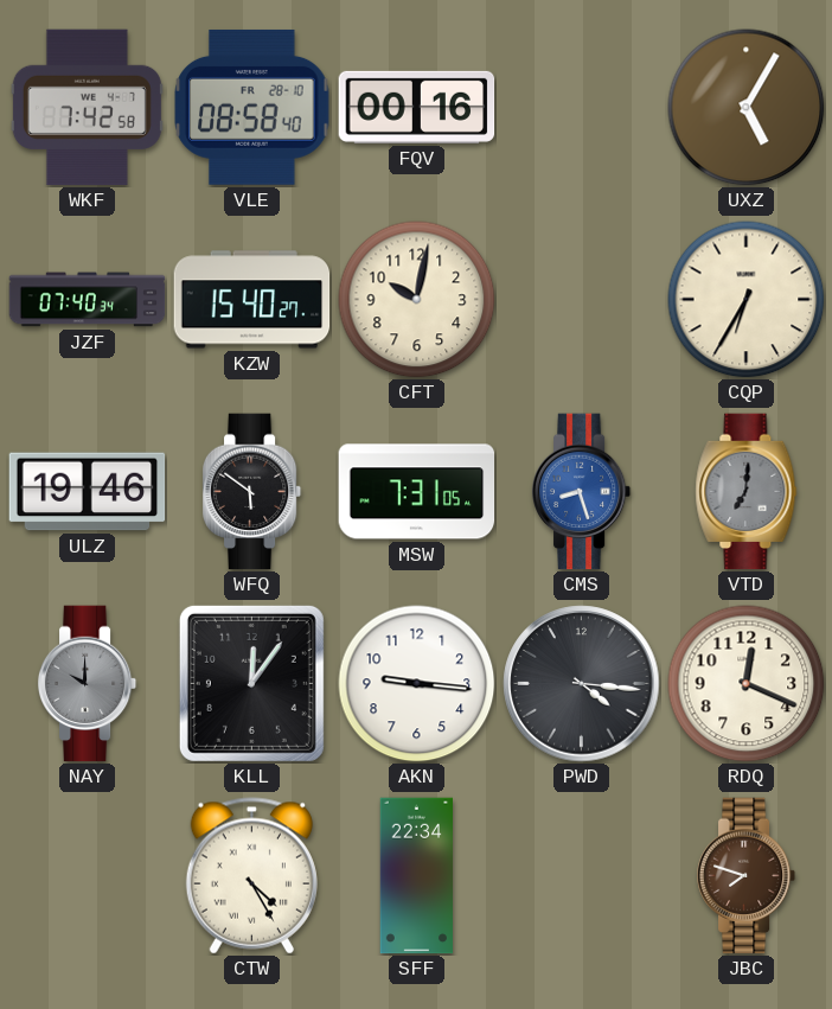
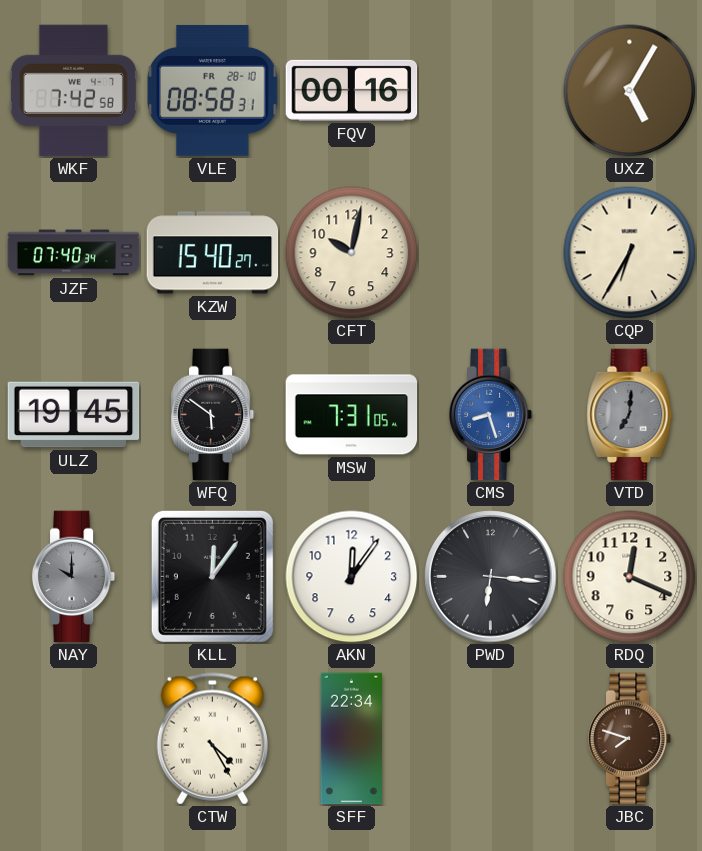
VLE: 08:58:40 -> 08:58:31
ULZ: 19:46 -> 19:45
AKN: 9:16 -> 12:06
PWD: 4:16 -> 6:16
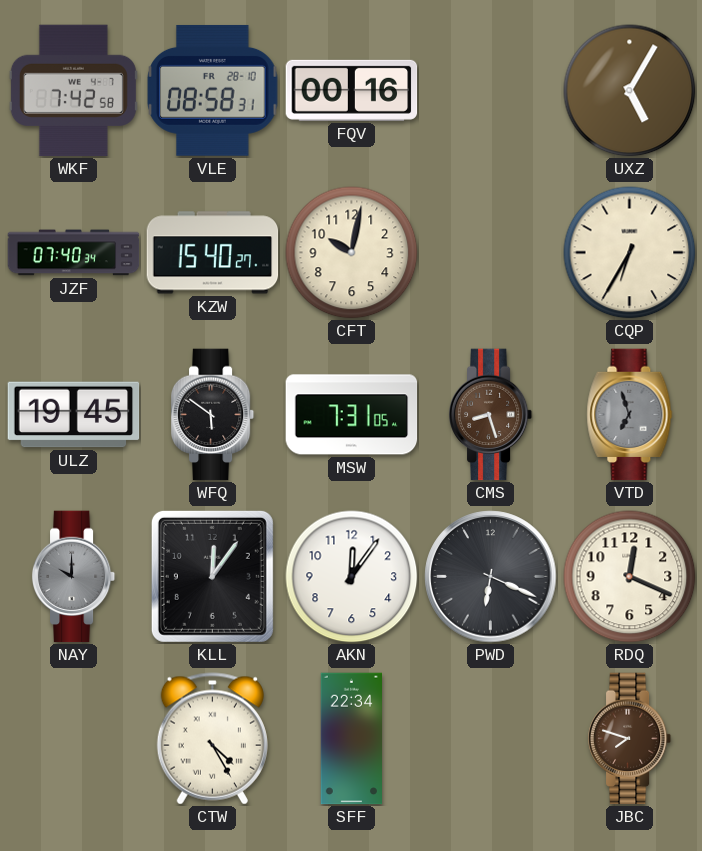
CMS dial: blue -> brown
VTD: 7:01 -> 6:57
PWD: 6:16 -> 6:19
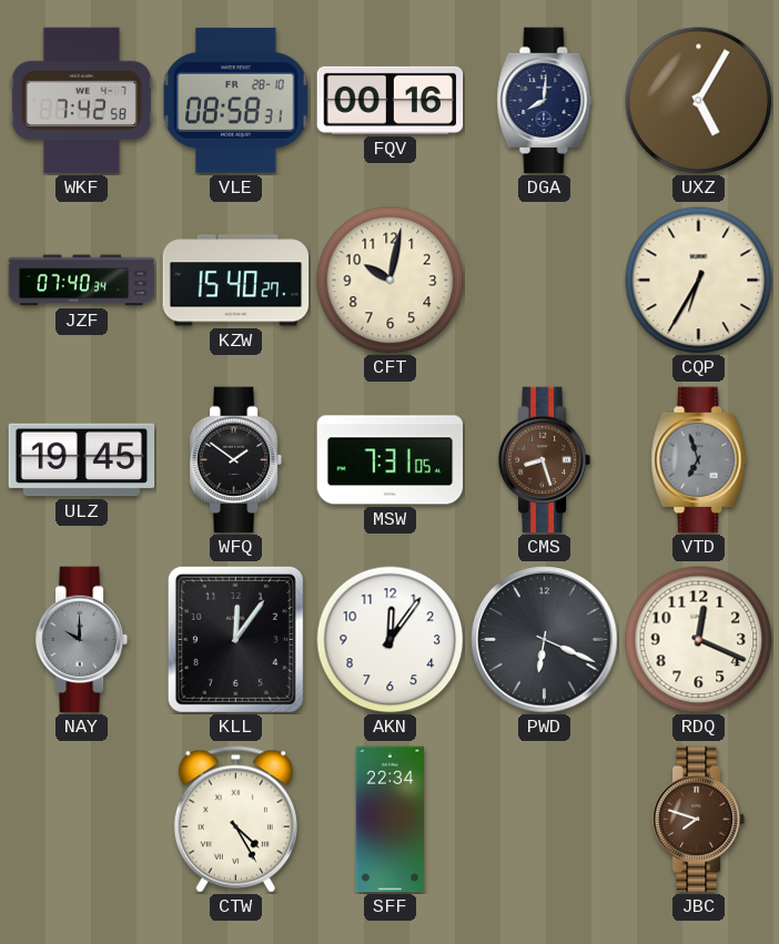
DGA: none -> 8:01
WFQ: 5:51 -> 1:51
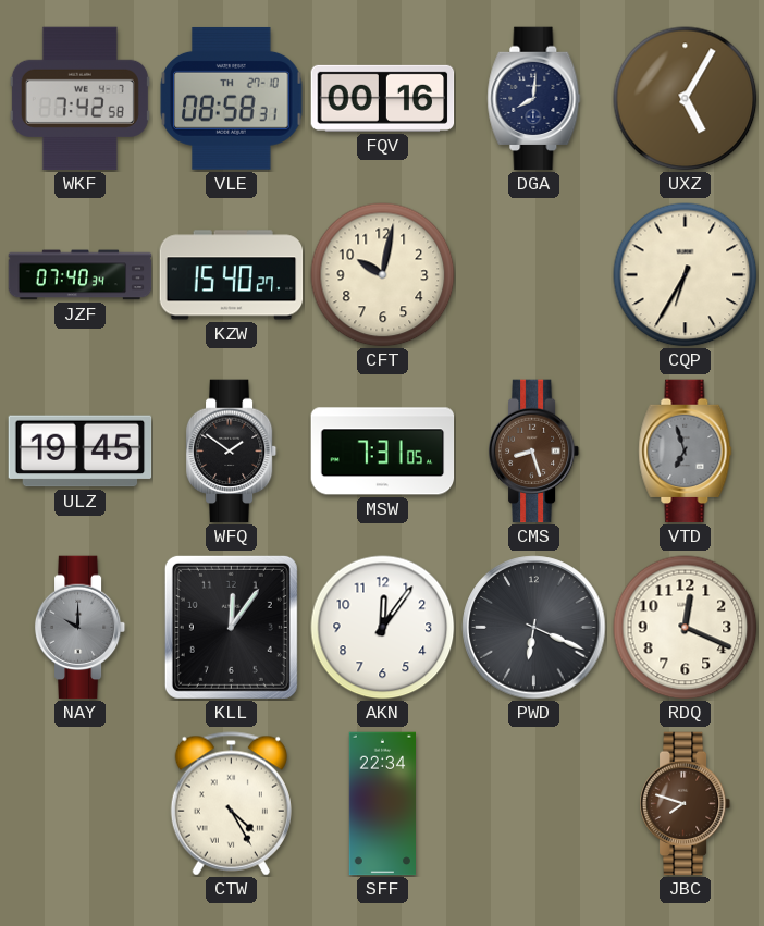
VLE date: FR 28-10 -> TH 27-10
